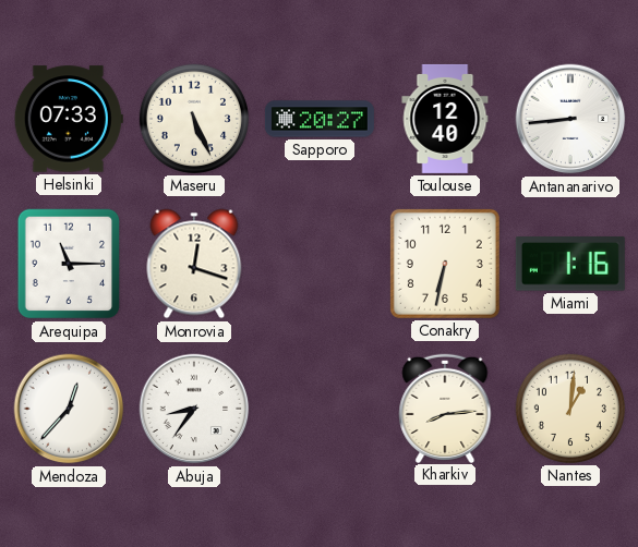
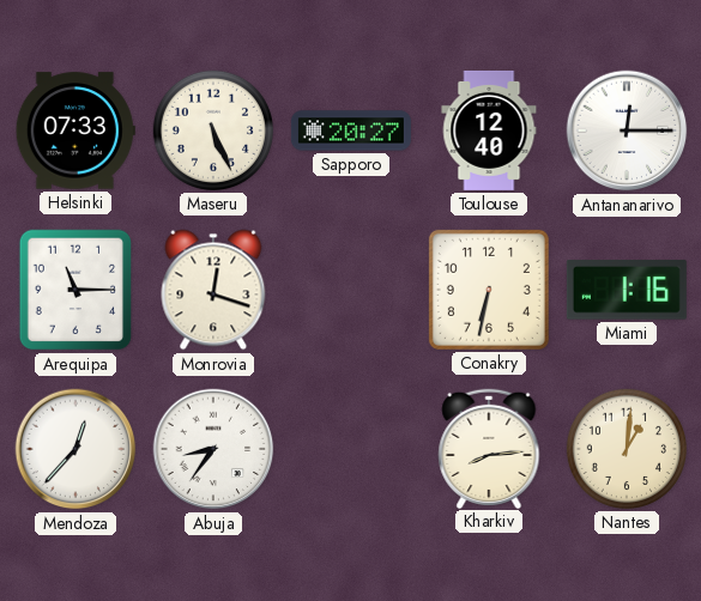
Antananarivo: 8:44 -> 12:15
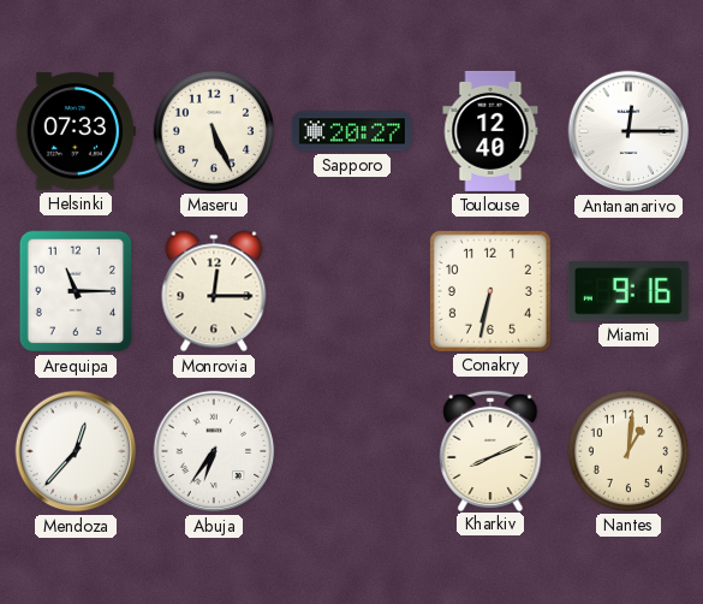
Monrovia: 12:18 -> 12:15
Miami: 1:16 -> 9:16
Abuja: 8:36 -> 6:36
Kharkiv: 8:14 -> 8:11
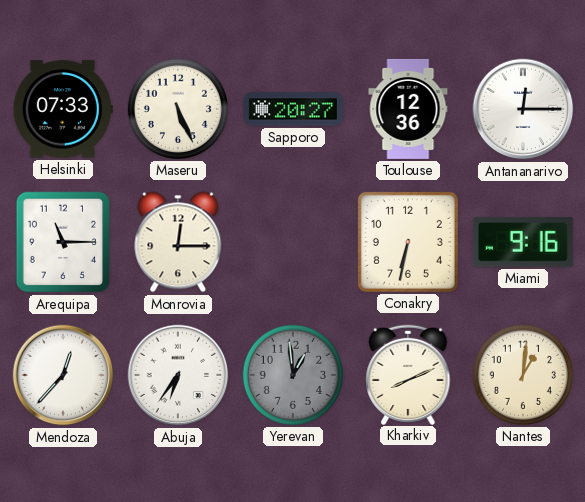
Toulouse: 12:40 -> 12:36
Yerevan: none -> 12:59
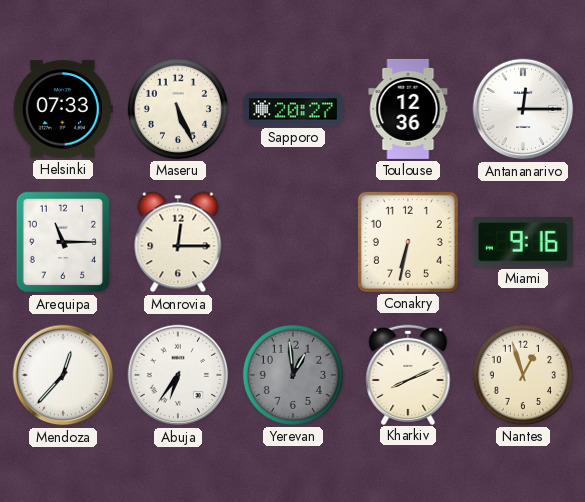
Nantes: 1:01 -> 12:57
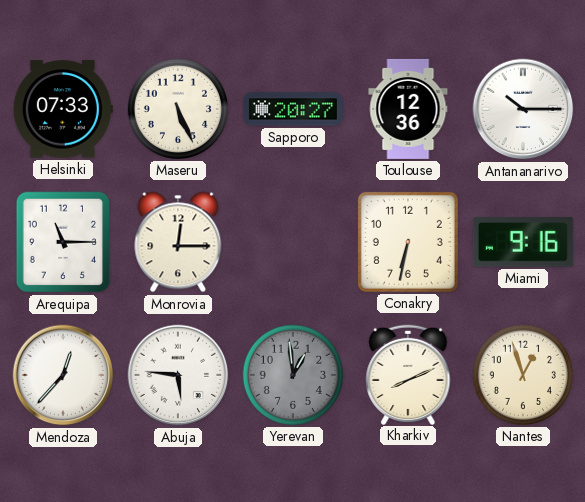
Antananarivo: 12:15 -> 10:15
Abuja: 6:36 -> 5:46
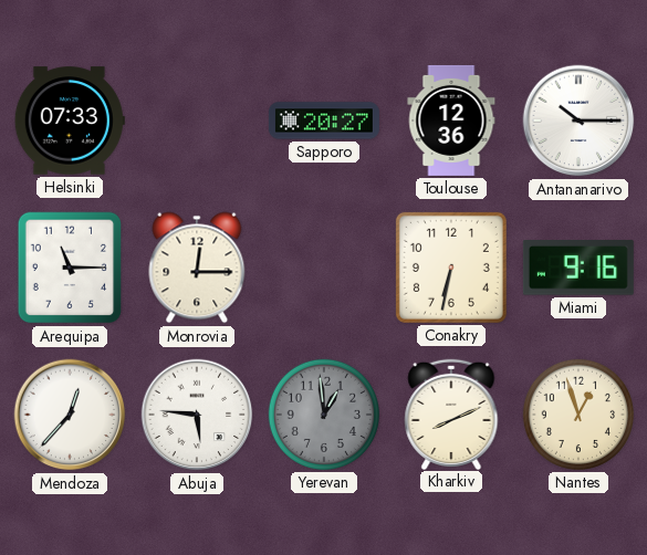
Maseru: 5:26 -> none
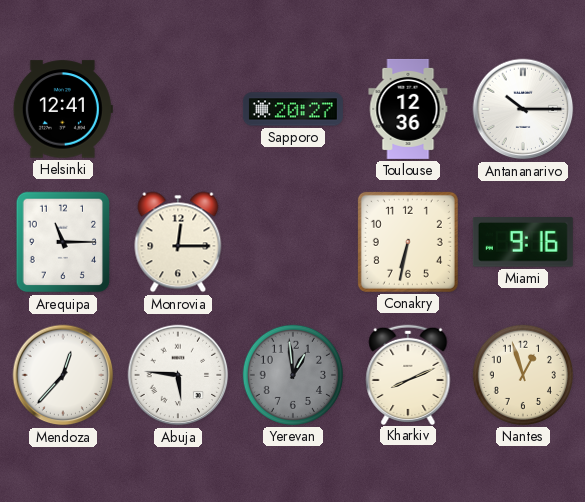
Helsinki: 07:33 -> 12:41
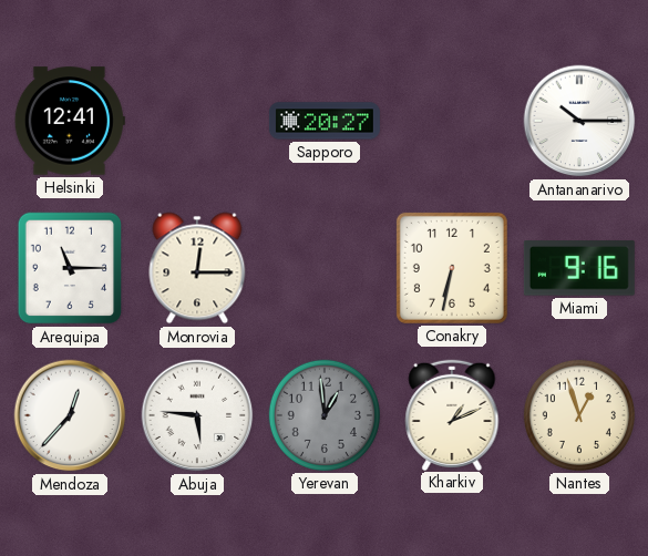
Toulouse: 12:36 -> none
Kharkiv: 8:11 -> 1:11
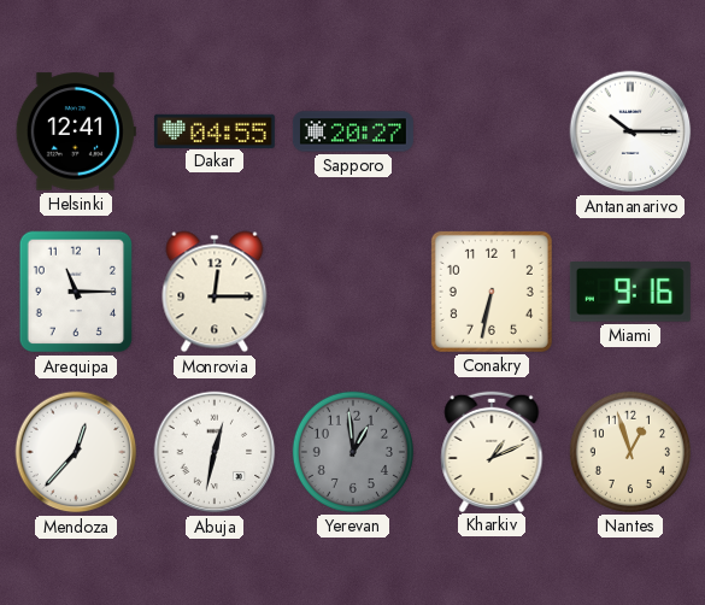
Dakar: none -> 04:55
Abuja: 5:46 -> 12:32
